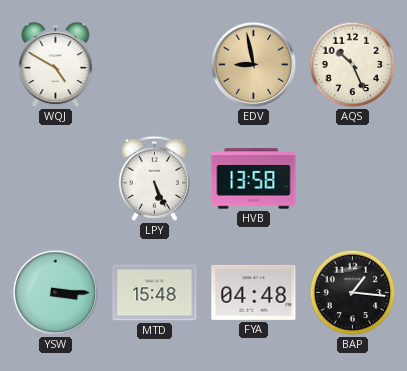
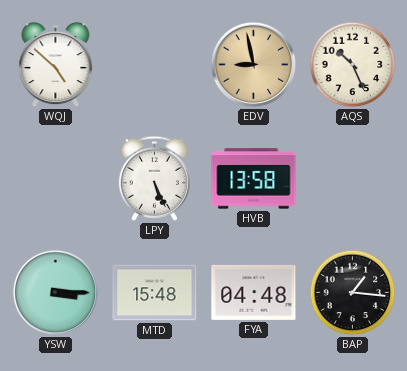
WQJ: 4:50 -> 4:52
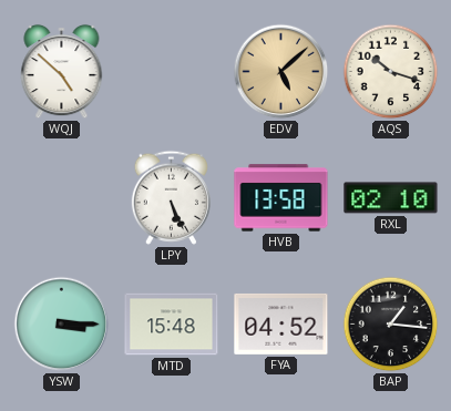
EDV: 8:58 -> 5:08
AQS: 10:26 -> 10:18
RXL: none -> 02:10
FYA: 04:48 -> 04:52
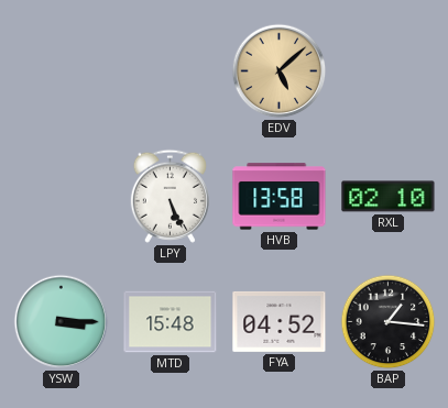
WQJ: 4:52 -> none
AQS: 10:18 -> none
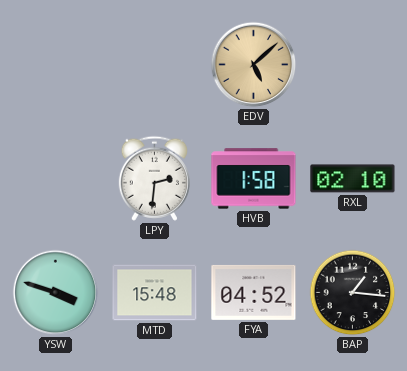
LPY: 5:26 -> 2:31
HVB: 13:58 -> 1:58
YSW: 3:15 -> 3:48
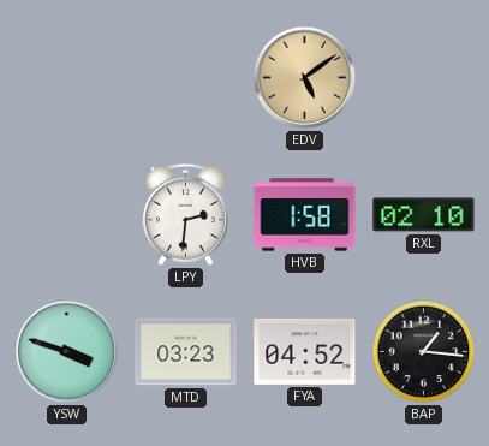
EDV: 5:08 -> 5:09
MTD: 15:48 -> 03:23
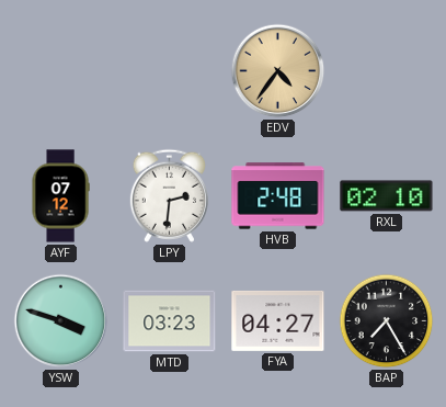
EDV: 5:09 -> 4:36
AYF: none -> 07:12
HVB: 1:58 -> 2:48
FYA: 04:52 -> 04:27
BAP: 1:16 -> 7:25
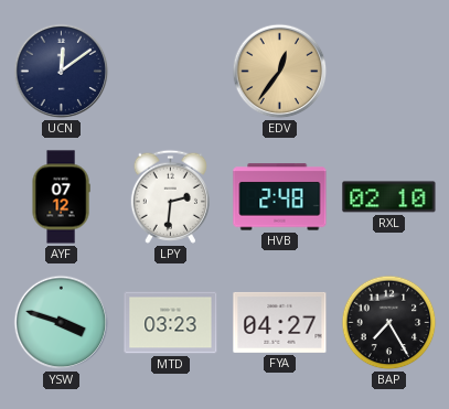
UCN: none -> 12:09
EDV: 4:36 -> 12:36
